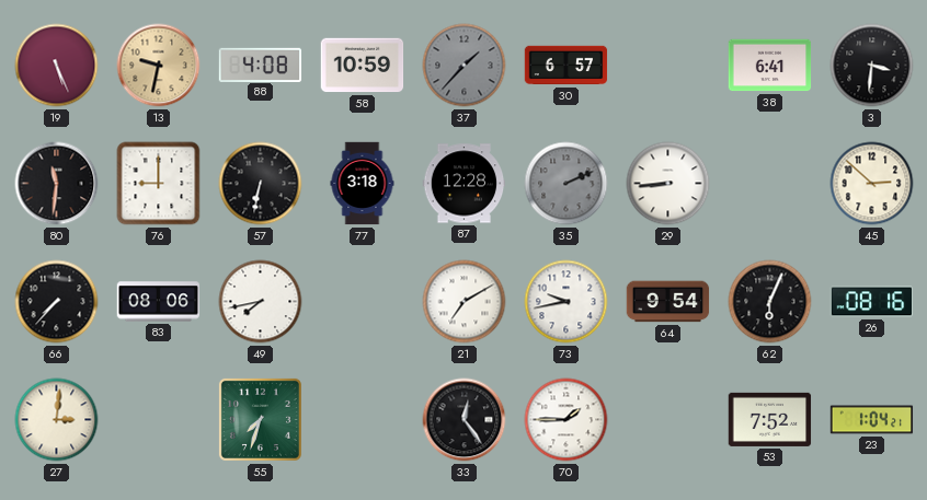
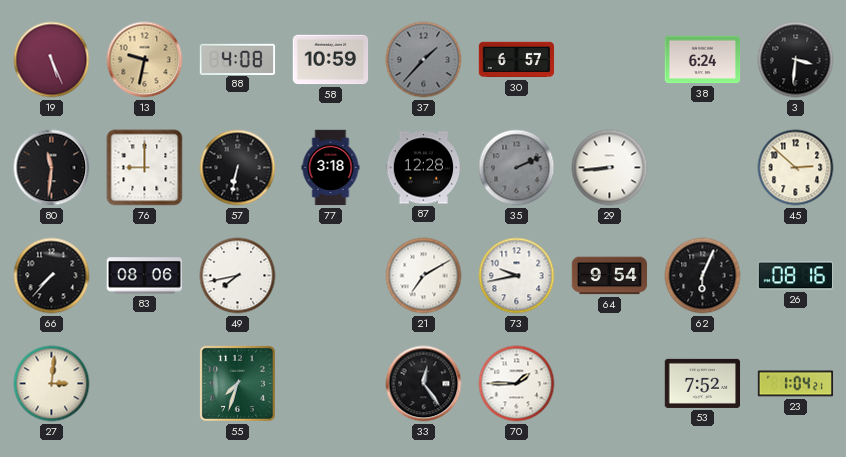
38: 6:41 -> 6:24
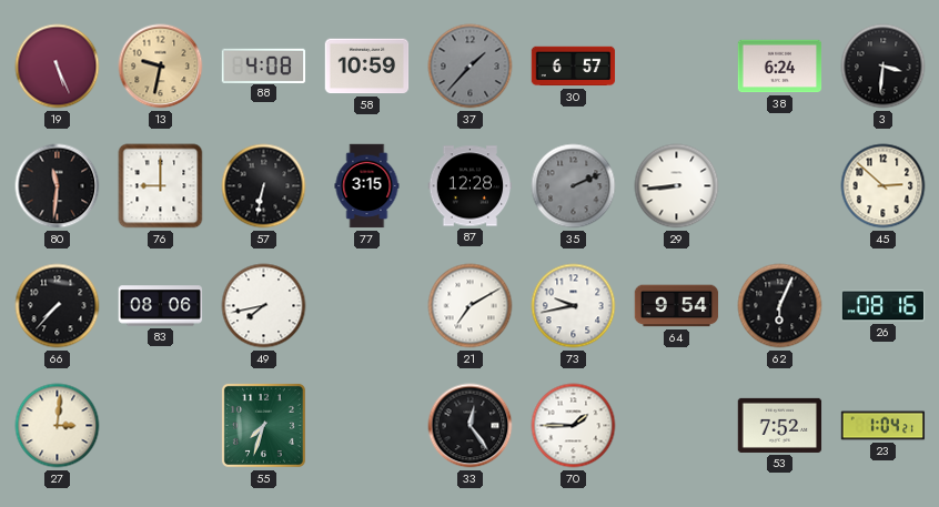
77: 3:18 -> 3:15
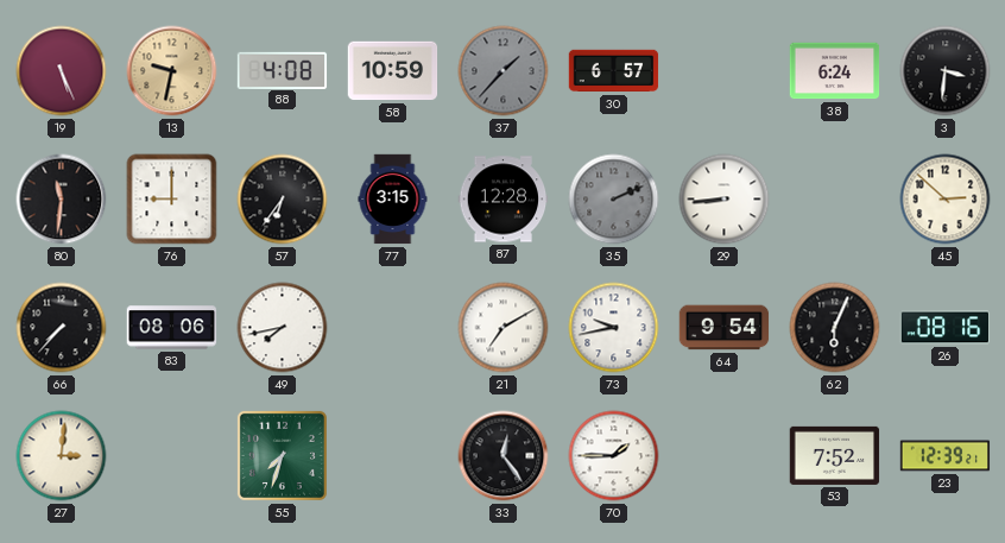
57: 6:32 -> 6:36
23: 1:04 -> 12:39
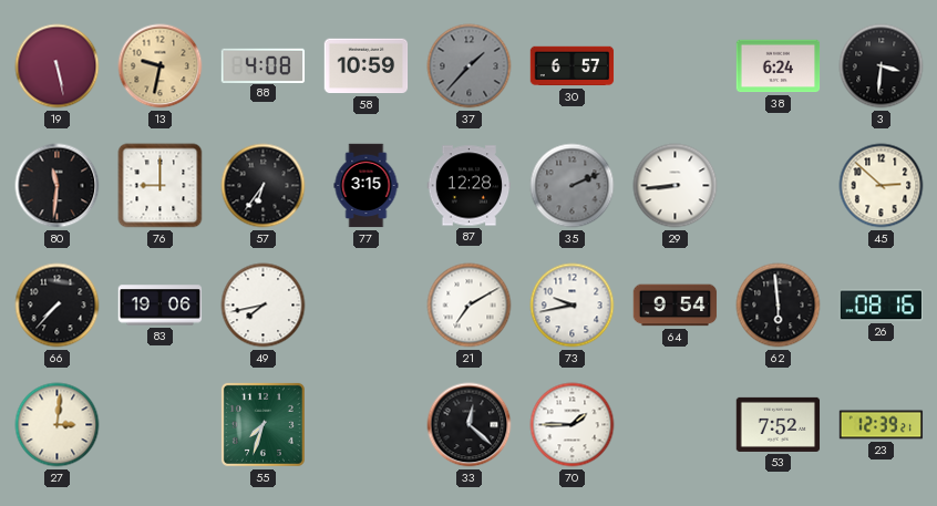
19: 5:26 -> 5:28
83: 08:06 -> 19:06
62: 6:04 -> 5:59
33: 12:24 -> 12:22
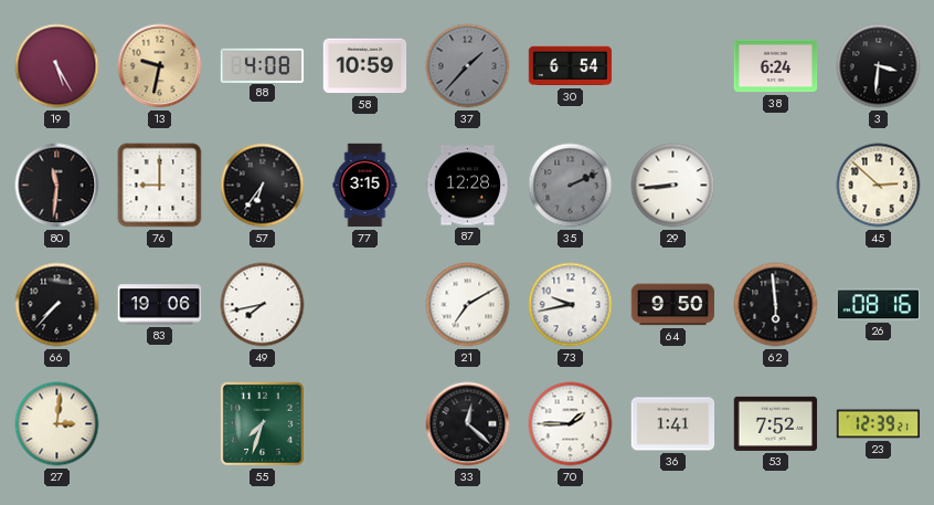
19: 5:28 -> 5:25
30: 6:57 -> 6:54
64: 9:54 -> 9:50
36: none -> 1:41
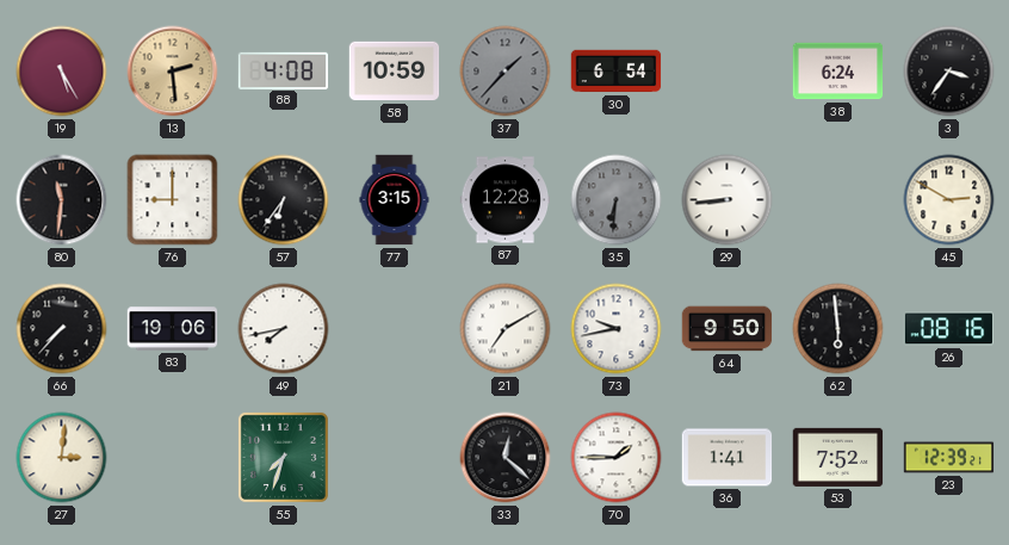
13: 9:32 -> 2:29
3: 3:31 -> 3:36
35: 2:11 -> 6:31
45: 2:52 -> 2:50
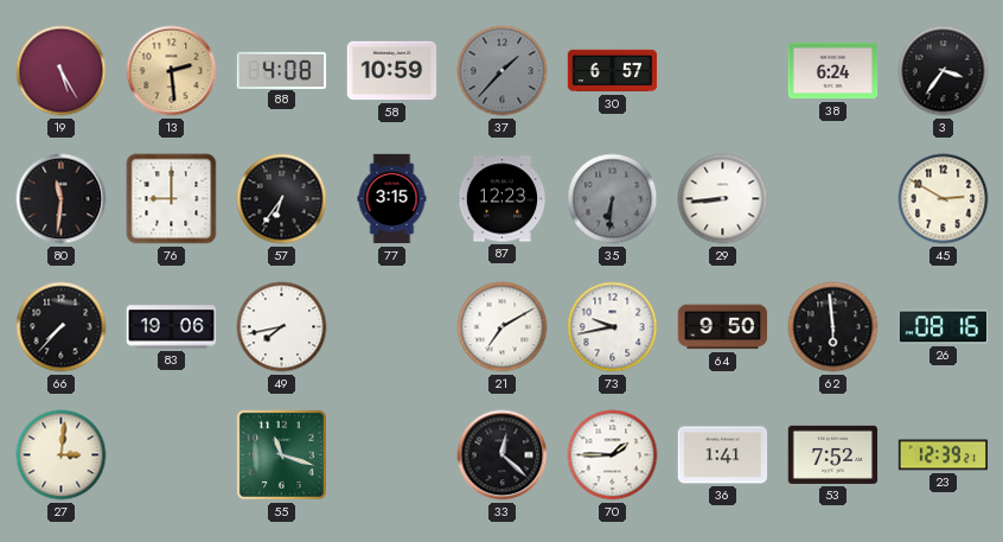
30: 6:54 -> 6:57
87: 12:28 -> 12:23
55: 7:33 -> 11:18
